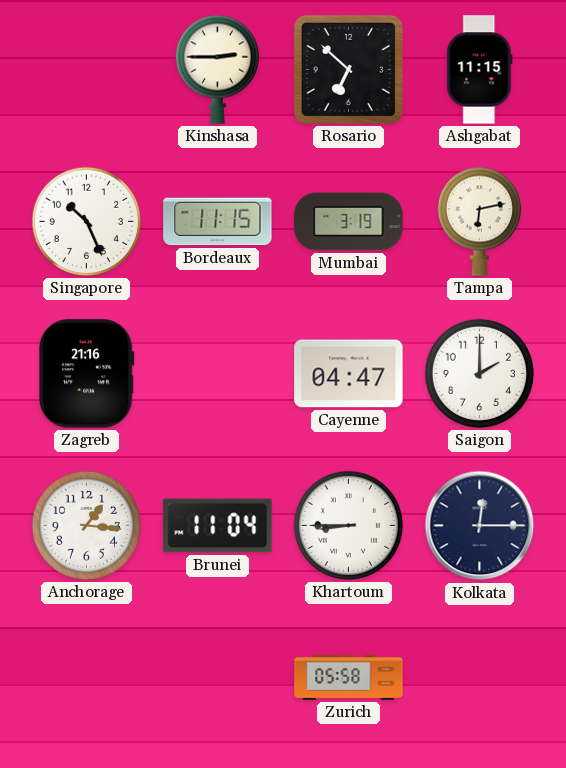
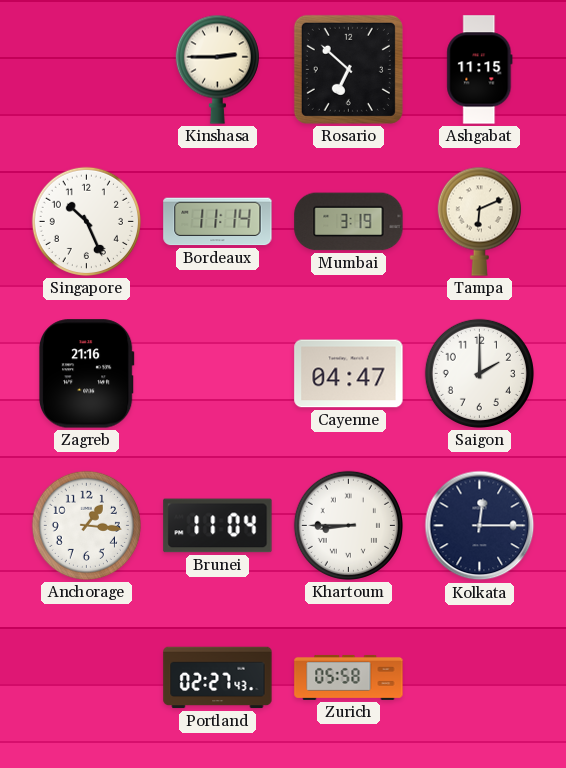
Bordeaux: 11:15 -> 11:14
Tampa: 6:13 -> 6:11
Portland: none -> 02:27
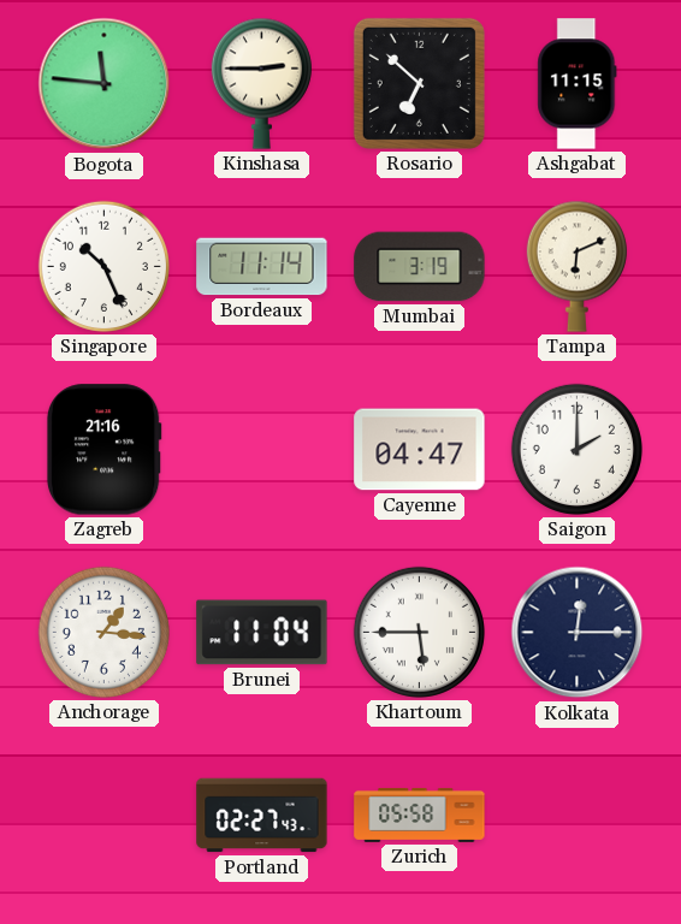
Bogota: none -> 11:46
Khartoum: 8:45 -> 5:45
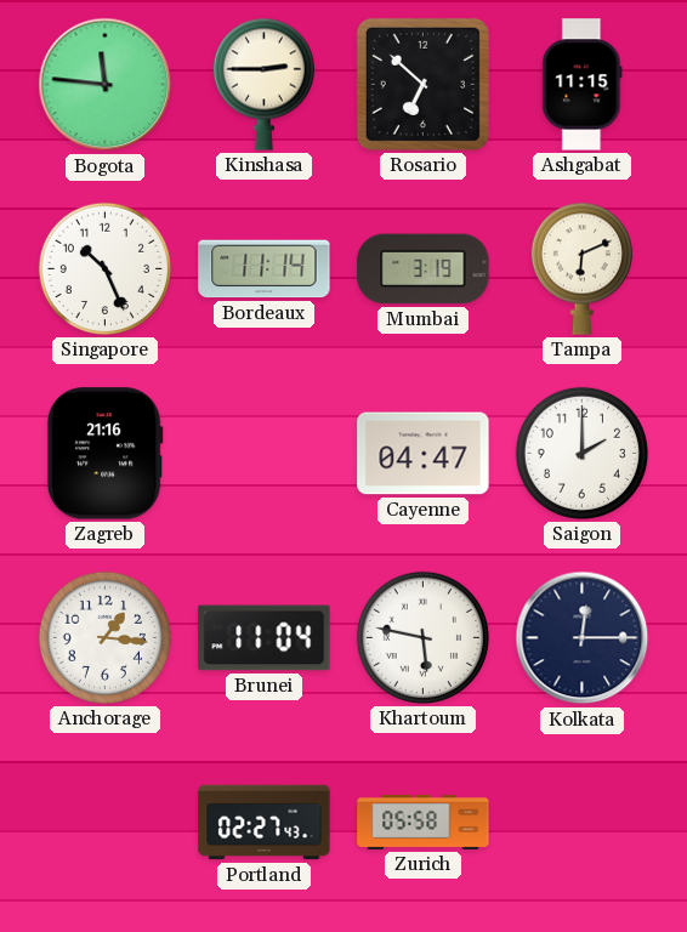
Khartoum: 5:45 -> 5:47
